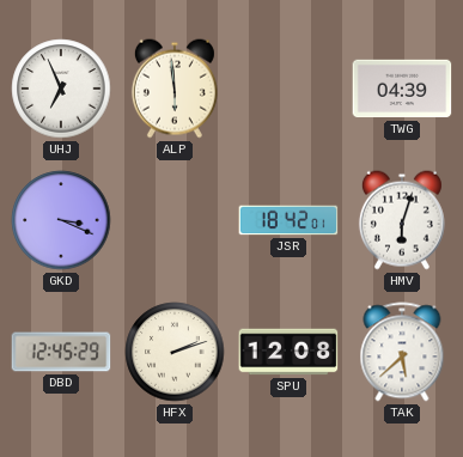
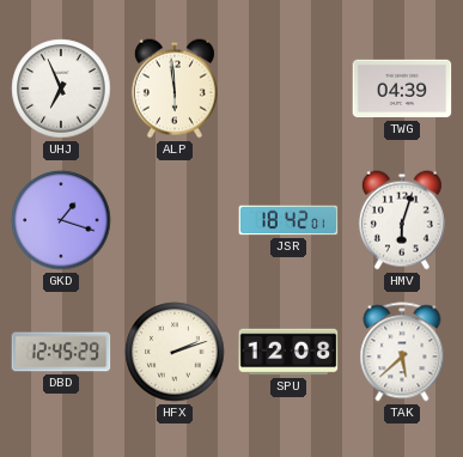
GKD: 3:19 -> 1:18
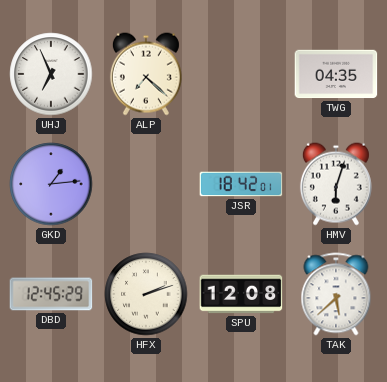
ALP: 5:59 -> 7:22
TWG: 04:39 -> 04:35
GKD: 1:18 -> 1:14
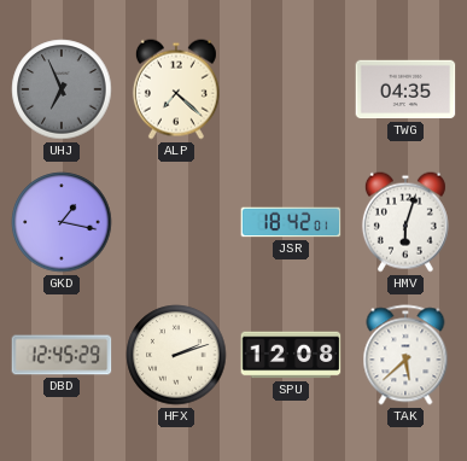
UHJ dial: white -> grey
GKD: 1:14 -> 1:17
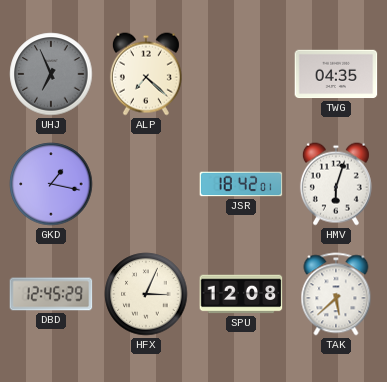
HFX: 2:12 -> 3:04
